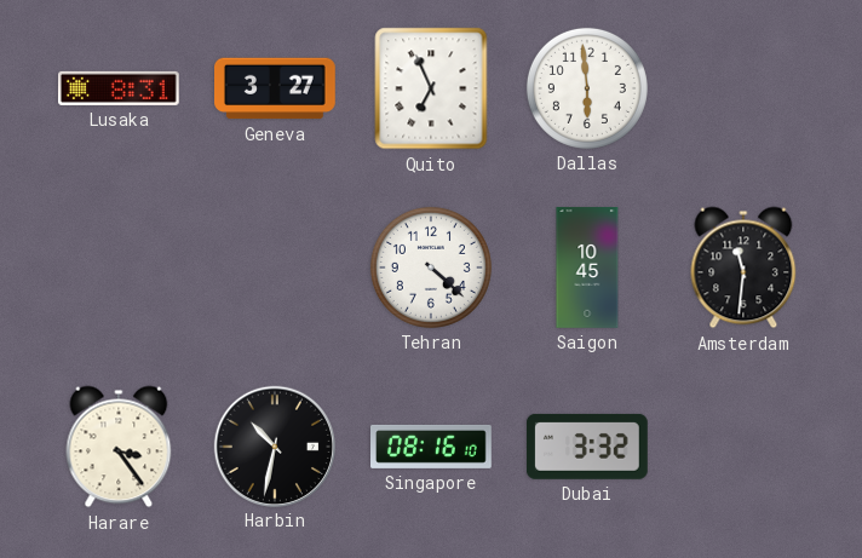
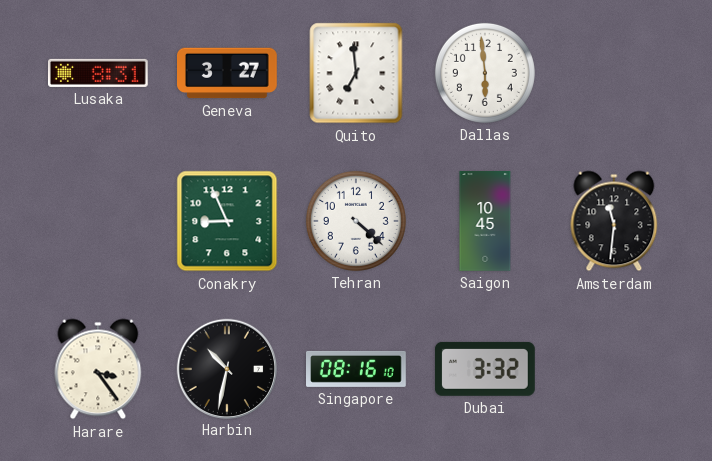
Quito: 6:56 -> 6:59
Conakry: none -> 8:56
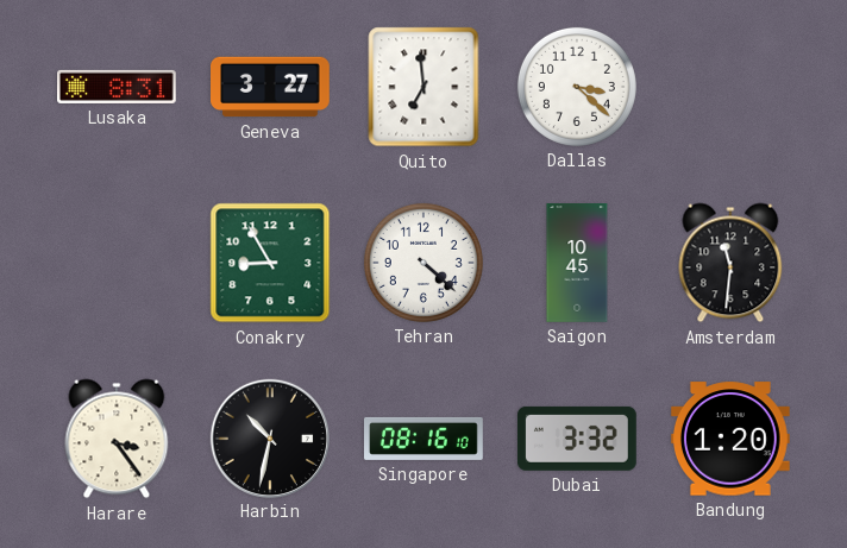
Dallas: 5:59 -> 3:22
Conakry: 8:56 -> 8:55
Bandung: none -> 1:20
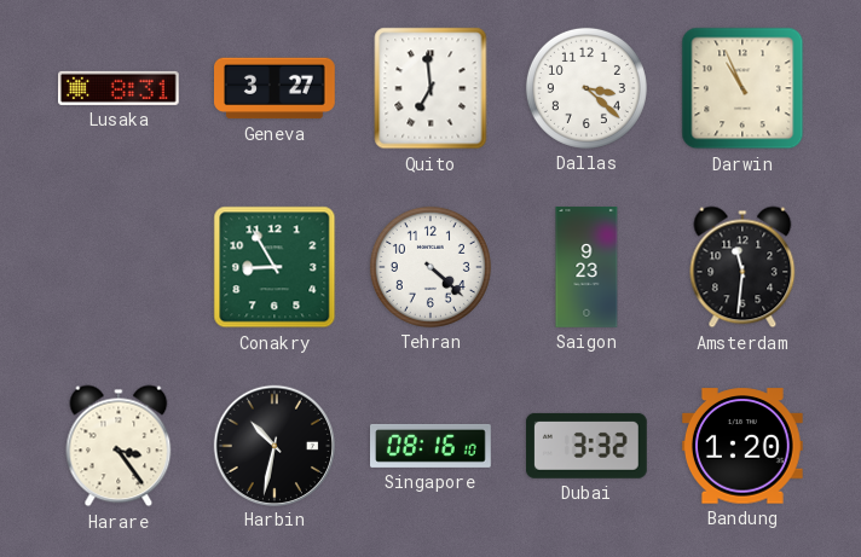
Darwin: none -> 10:56
Saigon: 10:45 -> 9:23
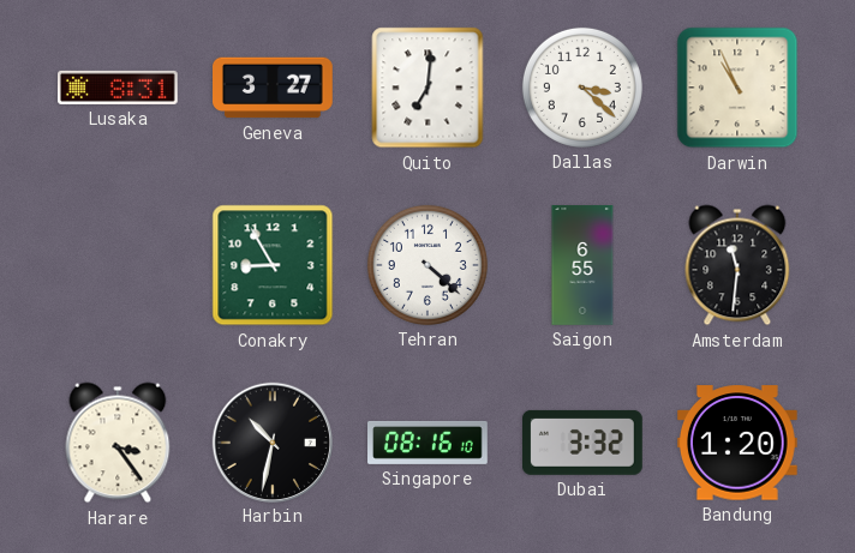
Quito: 6:59 -> 7:01
Saigon: 9:23 -> 6:55
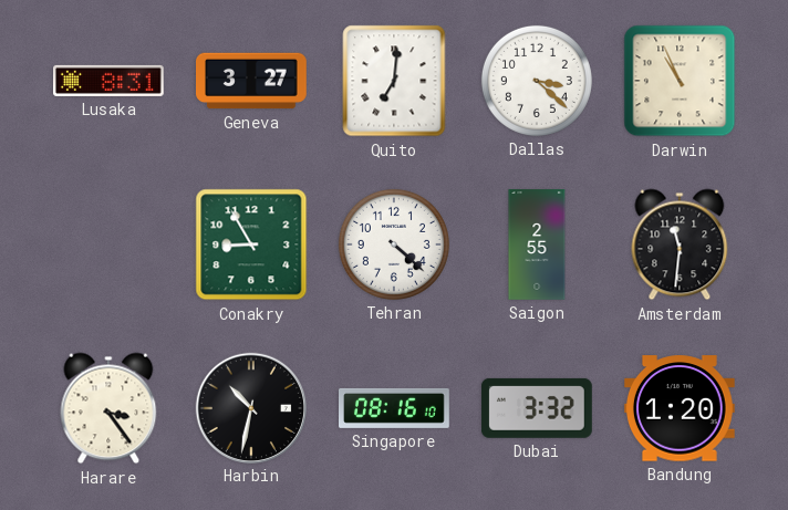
Saigon: 6:55 -> 2:55
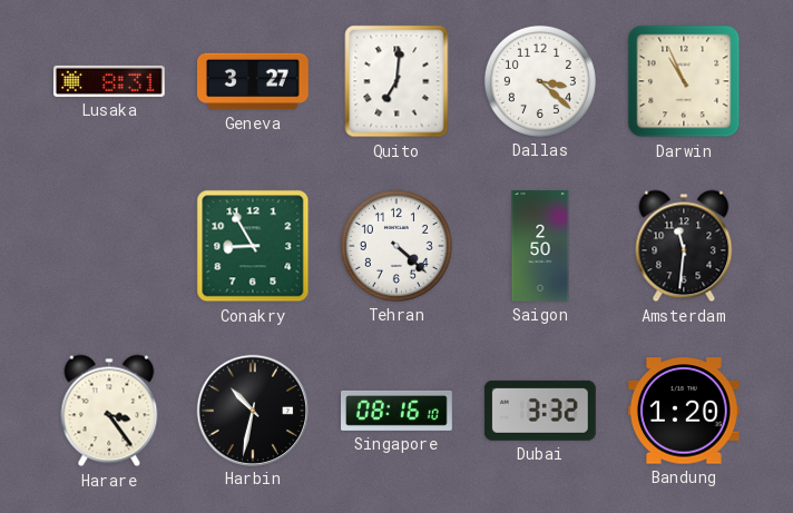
Saigon: 2:55 -> 2:50
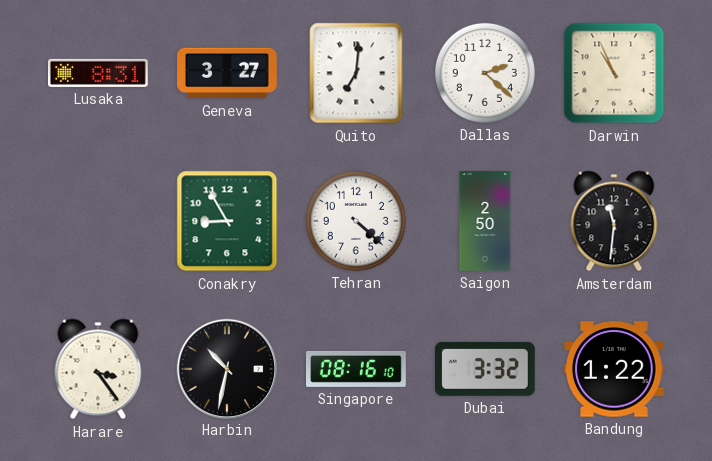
Dallas: 3:22 -> 2:22
Bandung: 1:20 -> 1:22
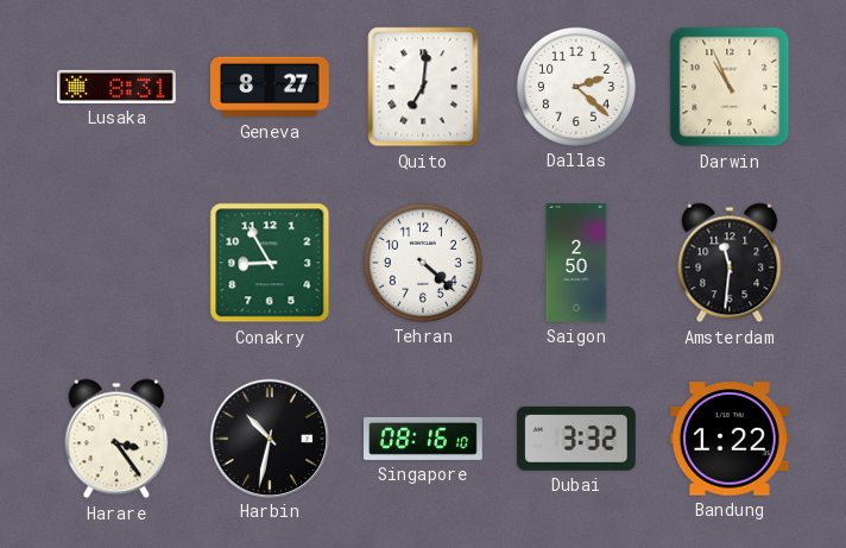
Geneva: 3:27 -> 8:27
